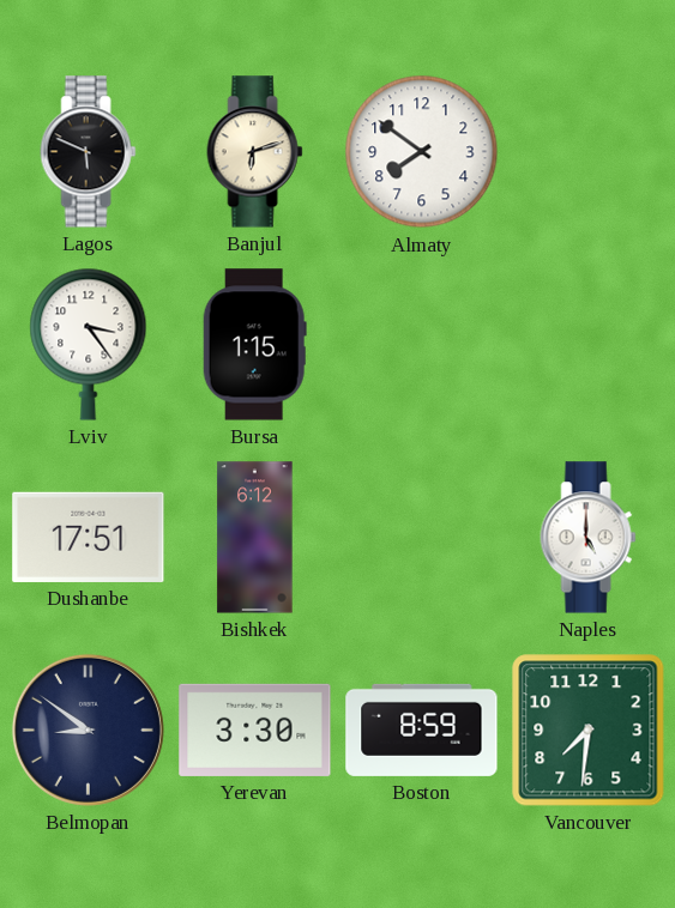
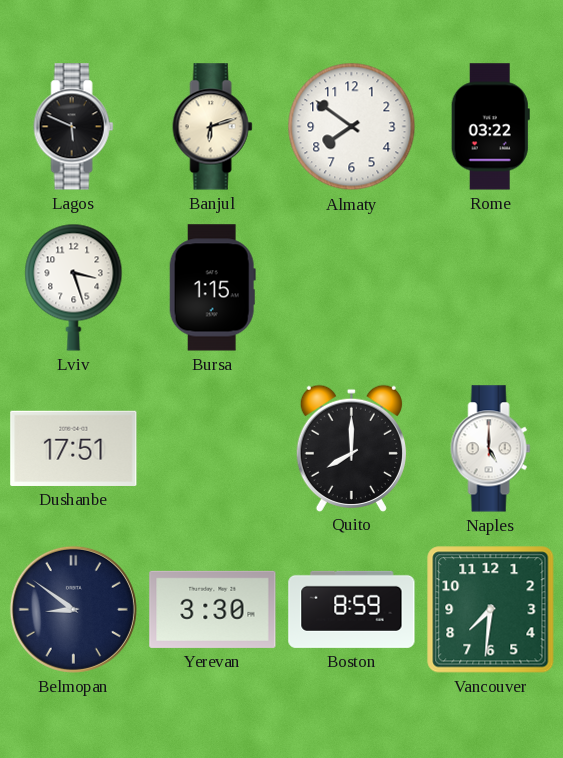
Rome: none -> 03:22
Lviv: 3:24 -> 3:27
Bishkek: 6:12 -> none
Quito: none -> 8:00
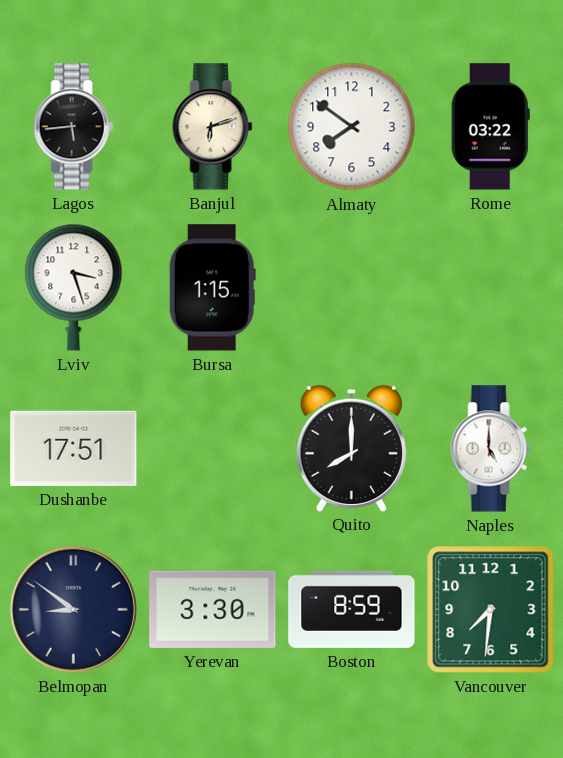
Lagos: 5:49 -> 5:44
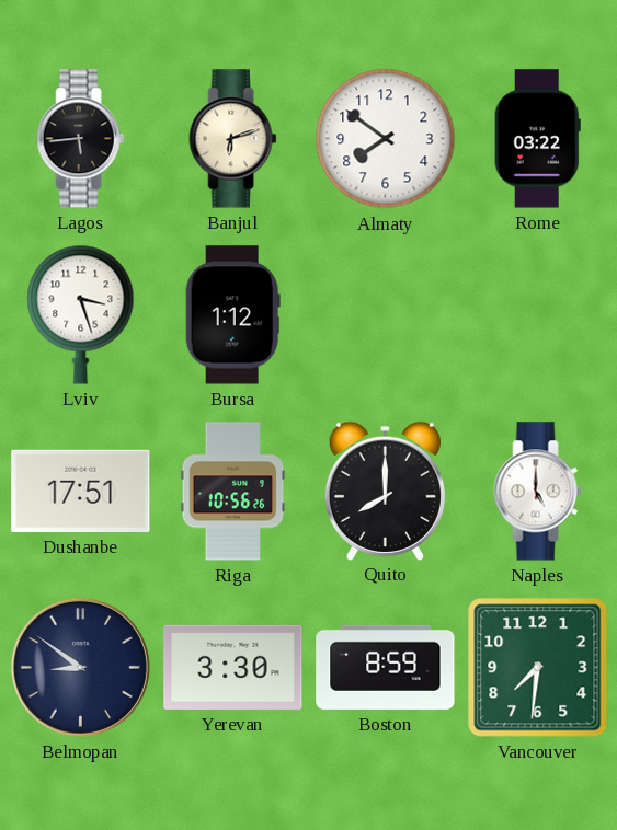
Bursa: 1:15 -> 1:12
Riga: none -> 10:56
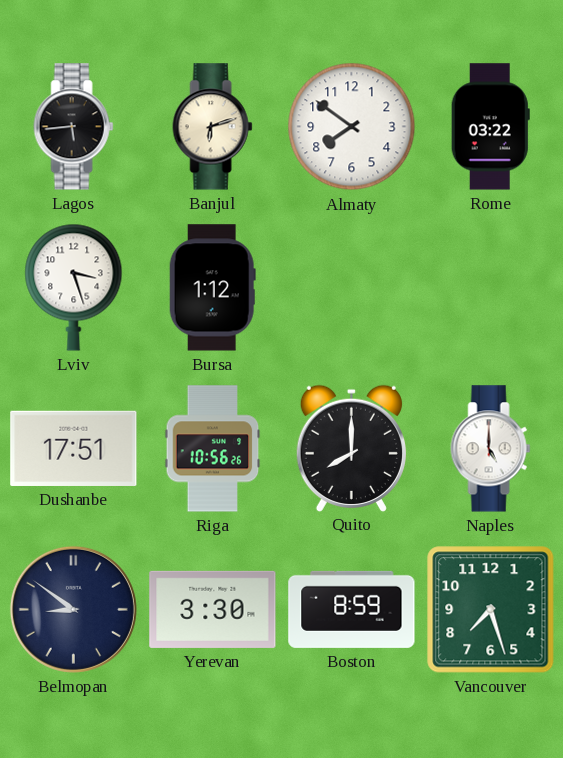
Vancouver: 7:31 -> 7:27
